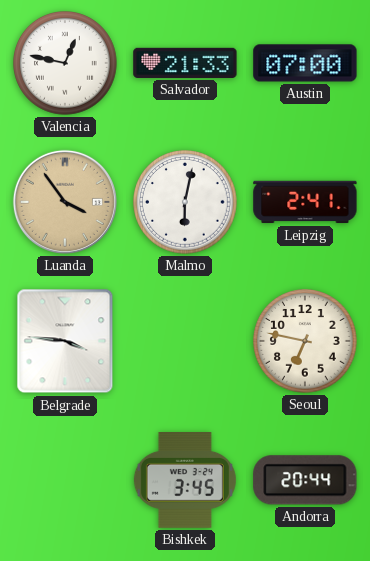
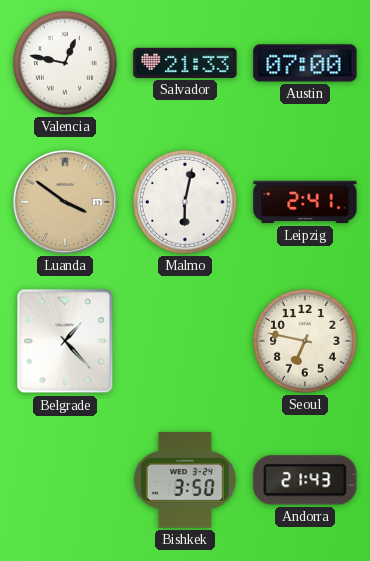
Luanda: 3:54 -> 3:51
Belgrade: 3:46 -> 1:23
Bishkek: 3:45 -> 3:50
Andorra: 20:44 -> 21:43
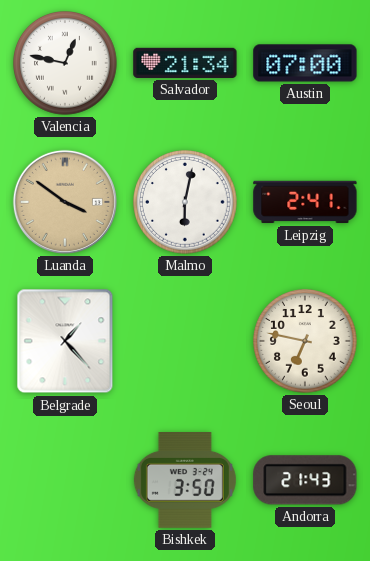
Salvador: 21:33 -> 21:34
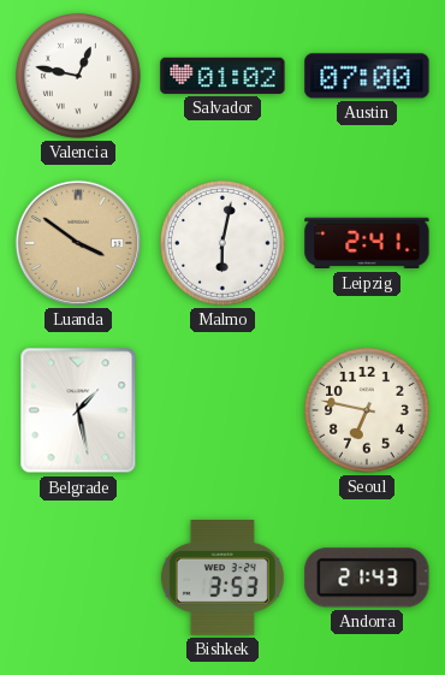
Salvador: 21:34 -> 01:02
Belgrade: 1:23 -> 1:28
Bishkek: 3:50 -> 3:53
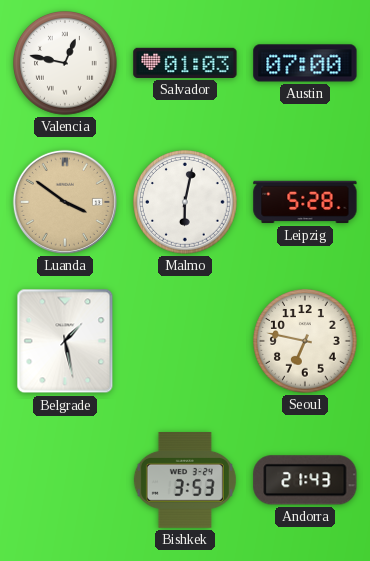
Salvador: 01:02 -> 01:03
Leipzig: 2:41 -> 5:28
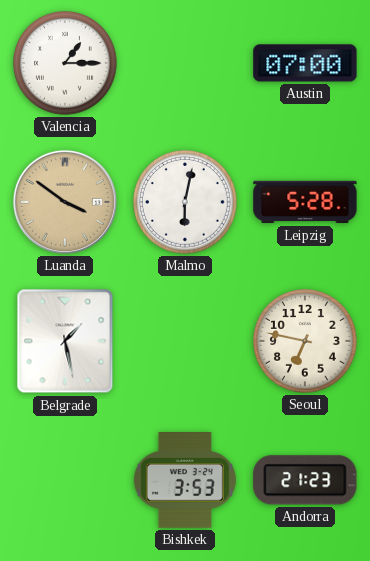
Valencia: 12:47 -> 1:15
Salvador: 01:03 -> none
Andorra: 21:43 -> 21:23
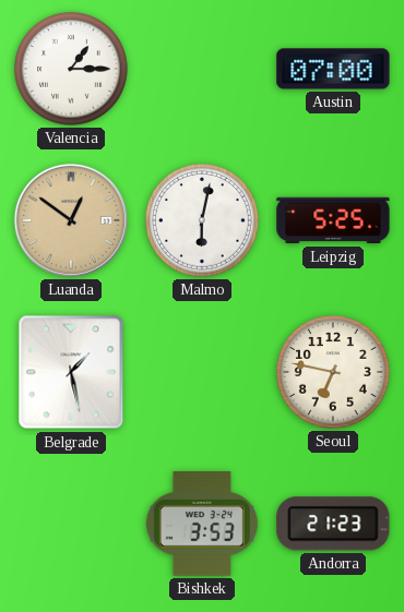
Luanda: 3:51 -> 12:51
Leipzig: 5:28 -> 5:25
